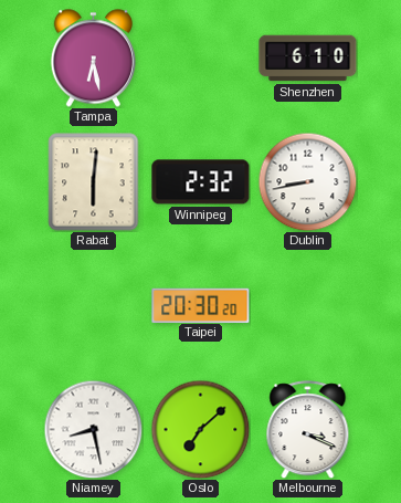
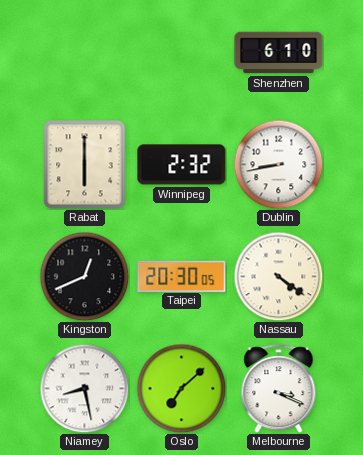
Tampa: 6:28 -> none
Rabat: 6:01 -> 6:00
Kingston: none -> 12:41
Taipei: 20:30:20 -> 20:30:05
Nassau: none -> 4:21
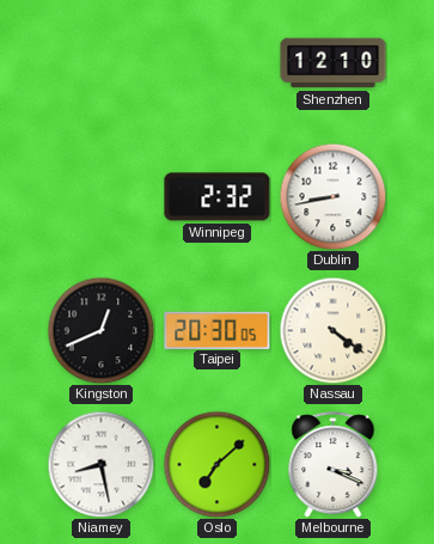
Shenzhen: 6:10 -> 12:10
Rabat: 6:00 -> none
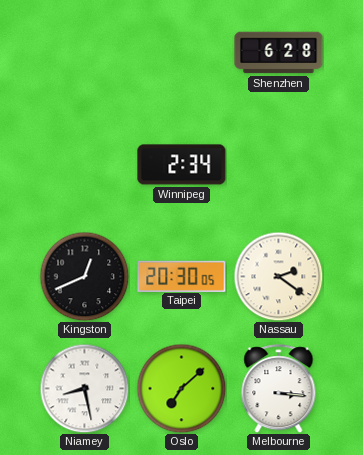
Shenzhen: 12:10 -> 6:28
Winnipeg: 2:32 -> 2:34
Dublin: 8:43 -> none
Nassau: 4:21 -> 2:21
Melbourne: 3:19 -> 3:16
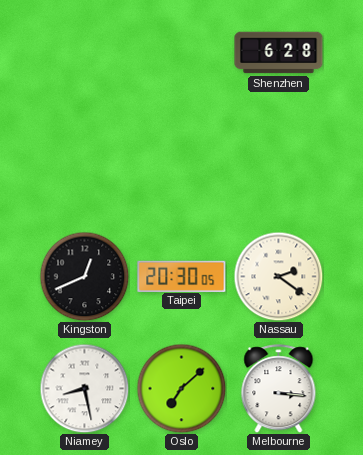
Winnipeg: 2:34 -> none
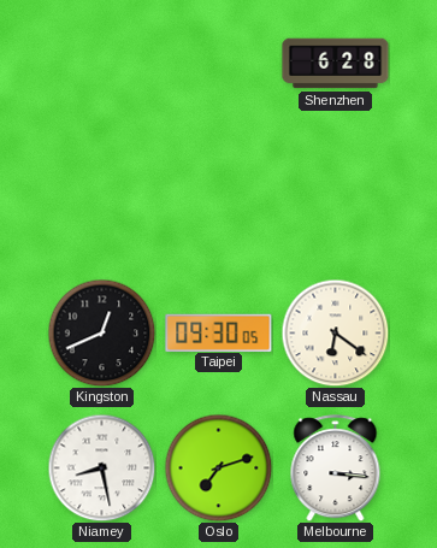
Taipei: 20:30 -> 09:30
Nassau: 2:21 -> 6:21
Oslo: 7:08 -> 7:12
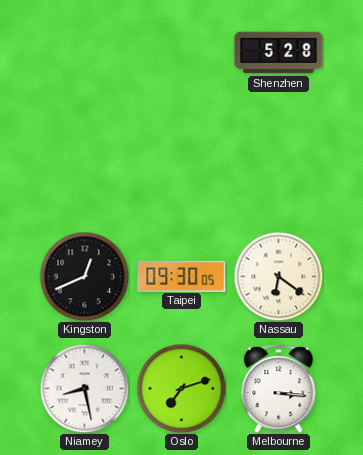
Shenzhen: 6:28 -> 5:28
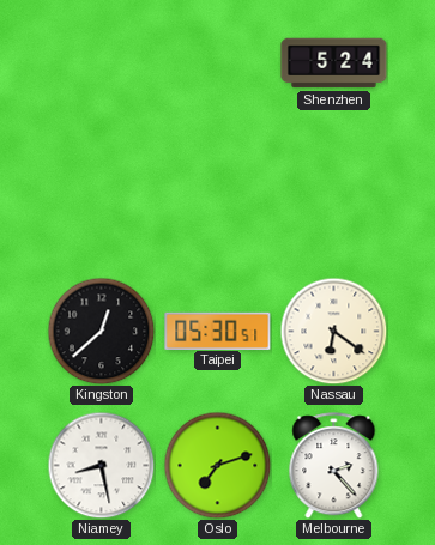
Shenzhen: 5:28 -> 5:24
Kingston: 12:41 -> 12:38
Taipei: 09:30 -> 05:30
Melbourne: 3:16 -> 2:23
